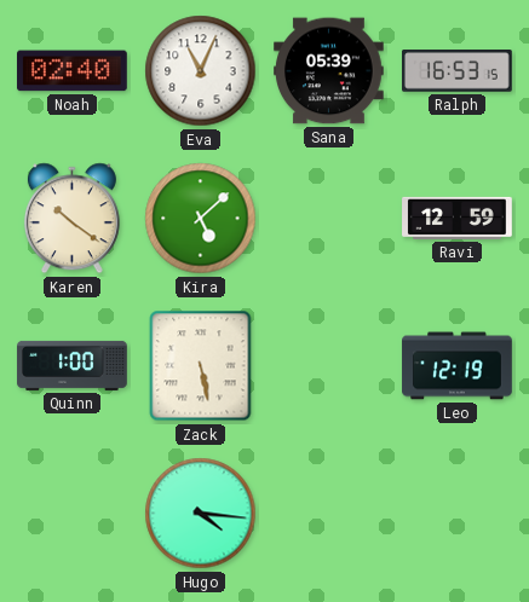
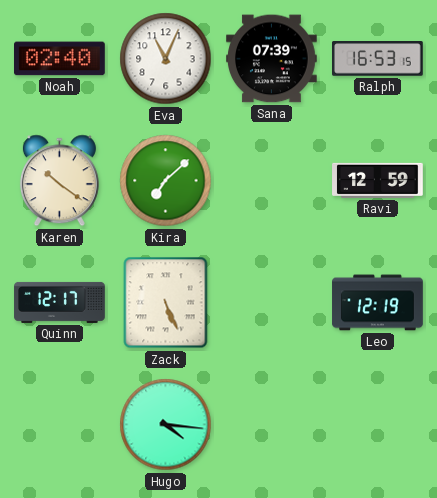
Sana: 05:39 -> 07:39
Kira: 5:08 -> 7:08
Quinn: 1:00 -> 12:17
Zack: 5:28 -> 5:26
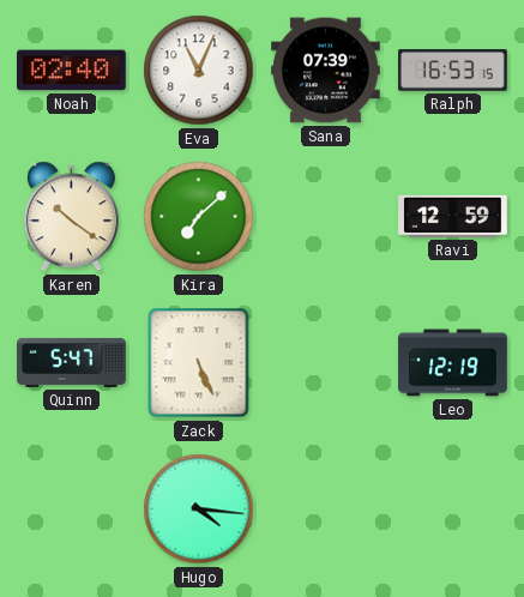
Quinn: 12:17 -> 5:47
